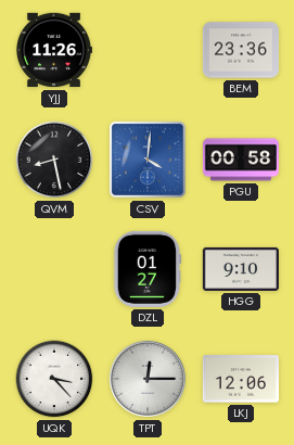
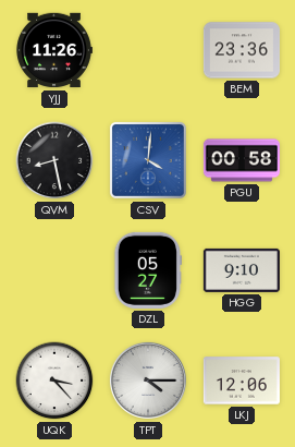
DZL: 01:27 -> 05:27
TPT: 12:15 -> 4:15
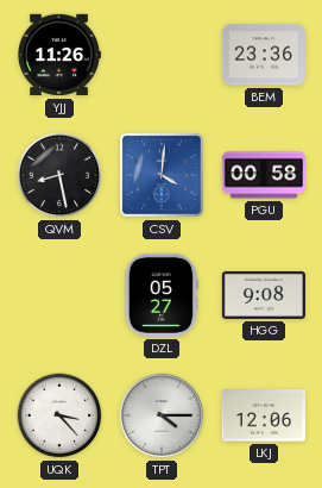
HGG: 9:10 -> 9:08
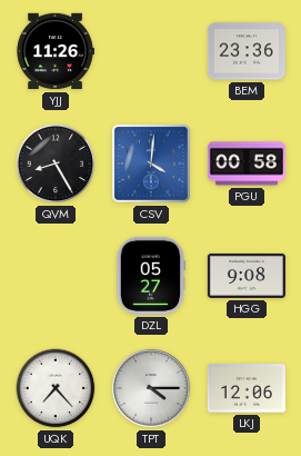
QVM: 8:28 -> 8:25
UQK: 3:23 -> 7:23
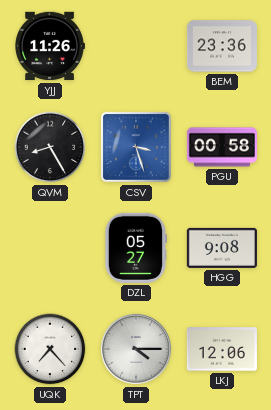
CSV: 4:01 -> 3:27
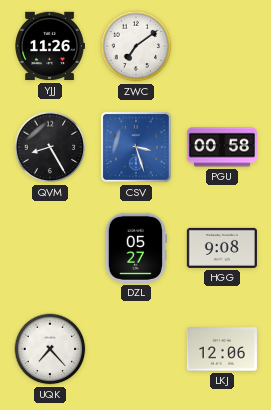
ZWC: none -> 7:09
BEM: 23:36 -> none
TPT: 4:15 -> none
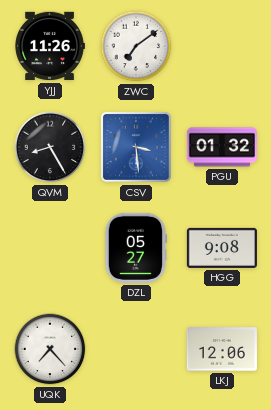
CSV: 3:27 -> 3:29
PGU: 00:58 -> 01:32
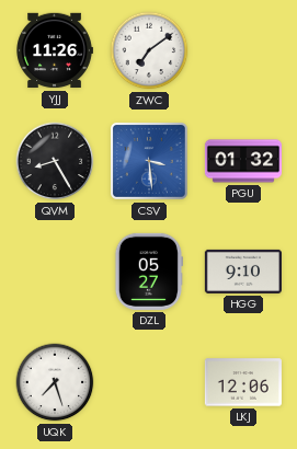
HGG: 9:08 -> 9:10
UQK: 7:23 -> 7:27
